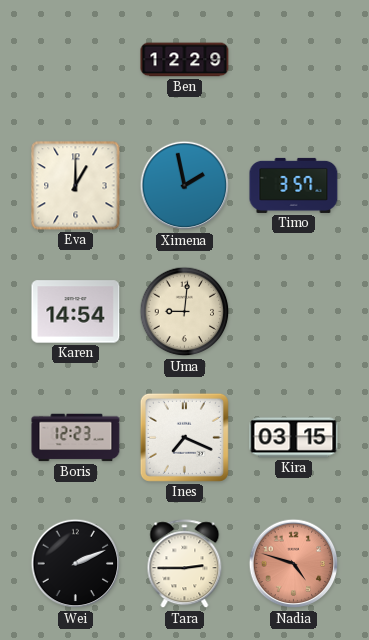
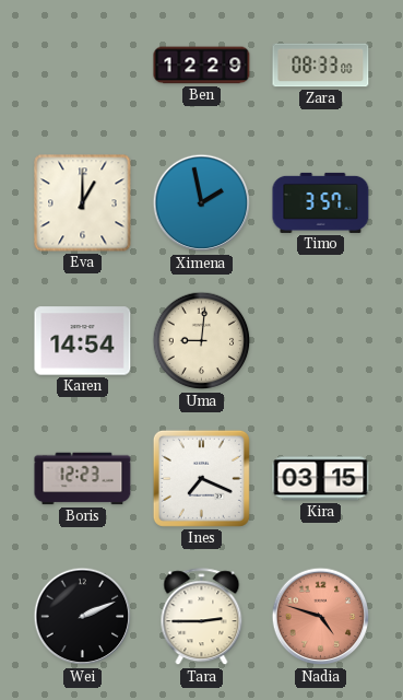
Zara: none -> 08:33
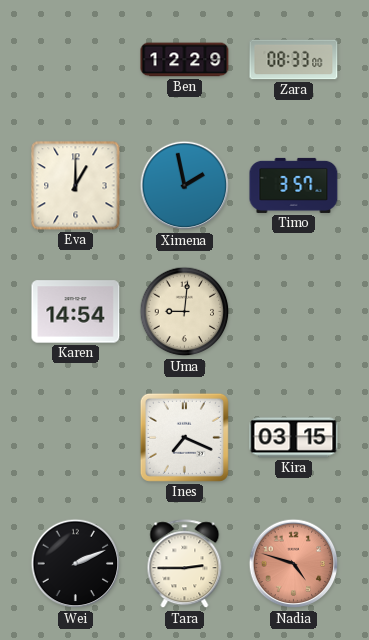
Boris: 12:23 -> none
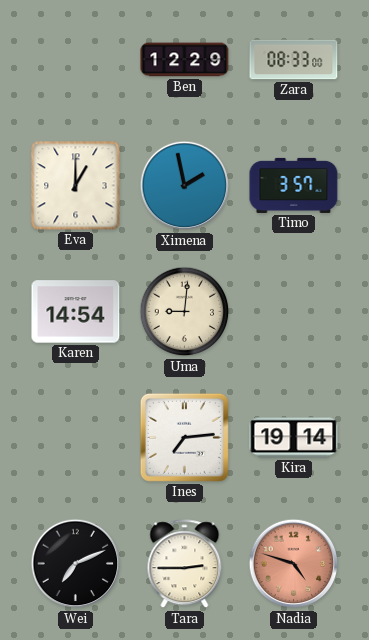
Ines: 7:19 -> 7:14
Kira: 03:15 -> 19:14
Wei: 2:11 -> 7:11
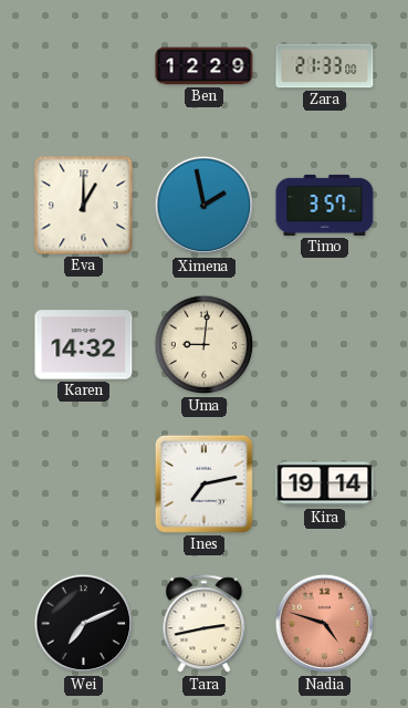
Zara: 08:33 -> 21:33
Karen: 14:54 -> 14:32
Ines: 7:14 -> 7:13
Tara: 2:45 -> 2:43
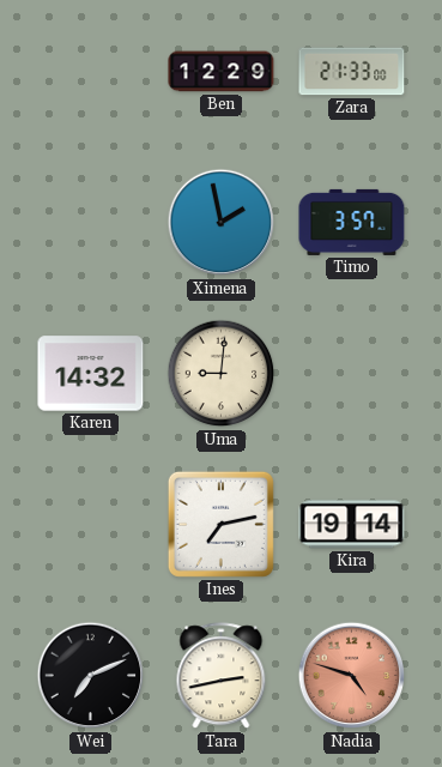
Eva: 1:00 -> none
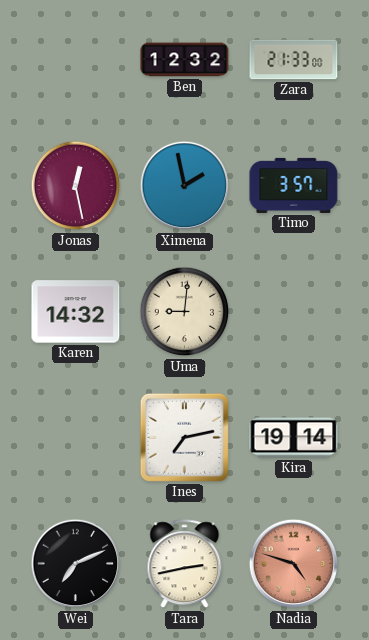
Ben: 12:29 -> 12:32
Jonas: none -> 12:28
